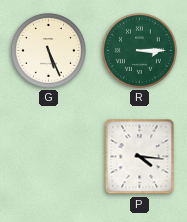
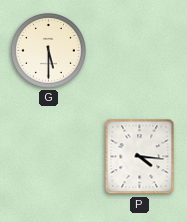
G: 5:26 -> 5:30
R: 3:15 -> none
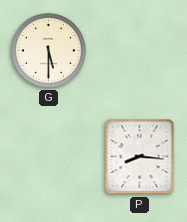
P: 4:16 -> 8:16
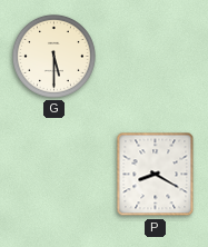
P: 8:16 -> 8:20
